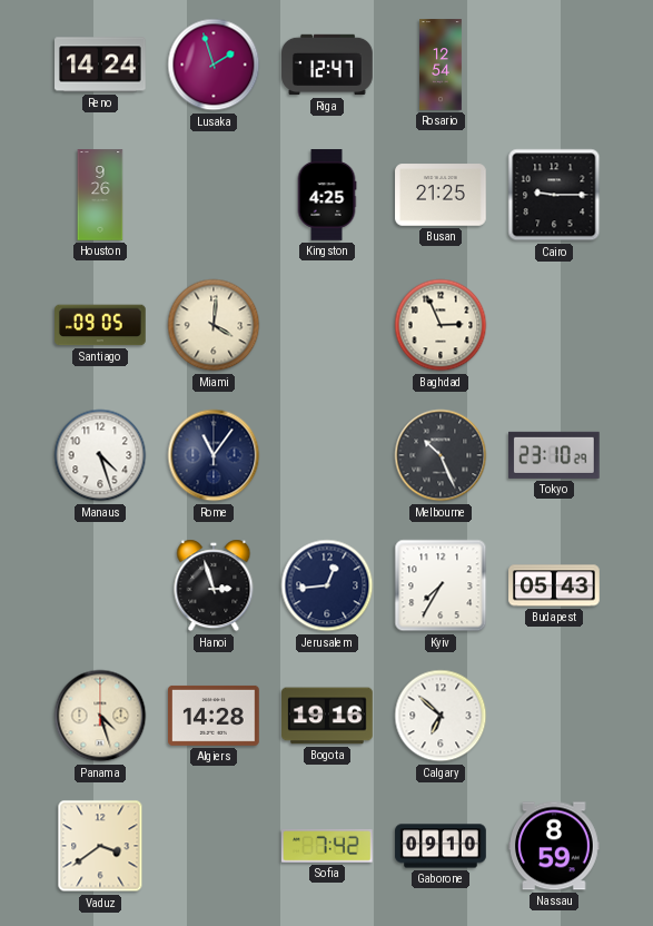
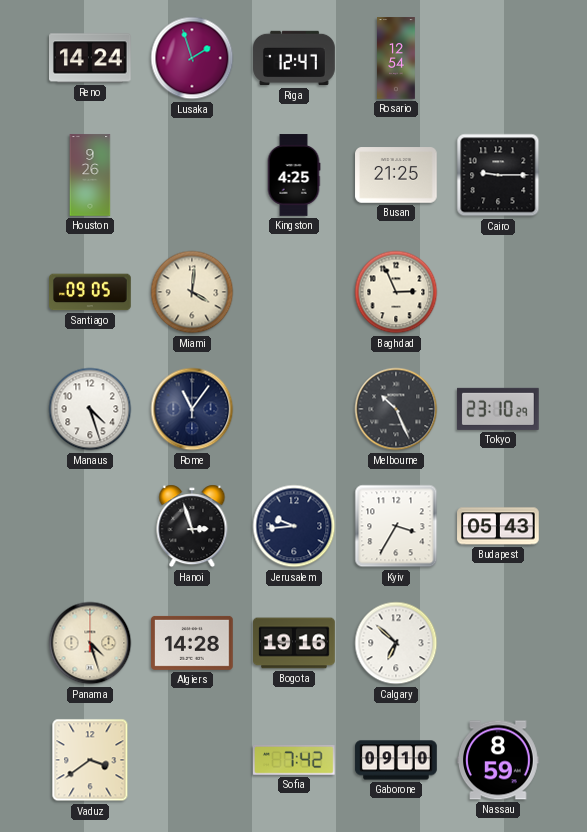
Jerusalem: 12:44 -> 9:44
Kyiv: 7:35 -> 3:35
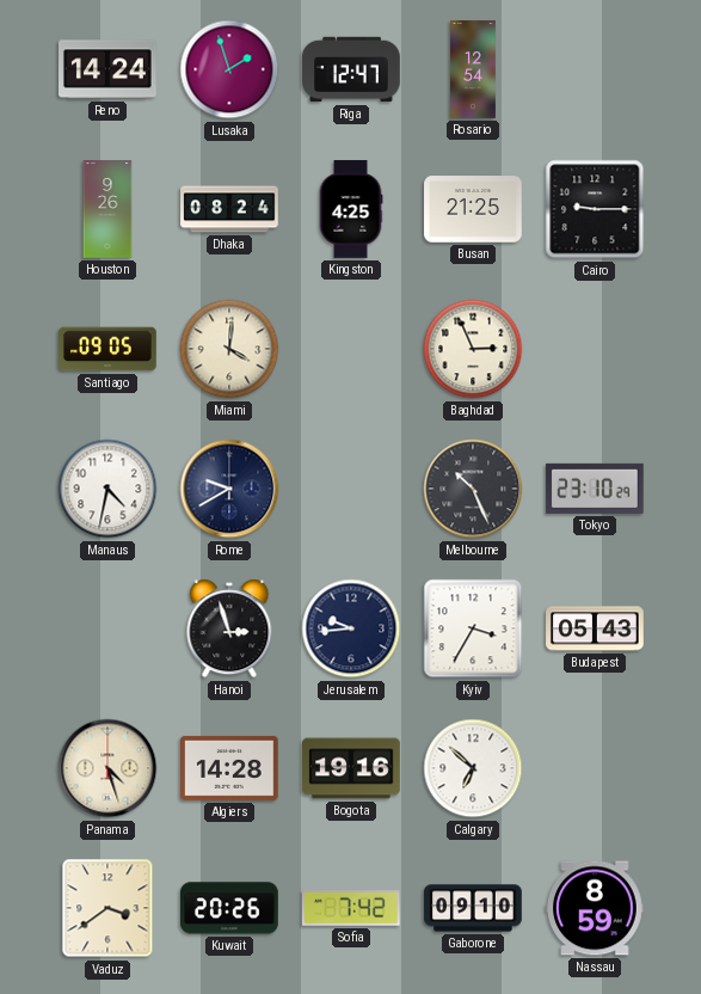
Dhaka: none -> 08:24
Manaus: 4:27 -> 4:32
Rome: 11:06 -> 9:40
Kuwait: none -> 20:26
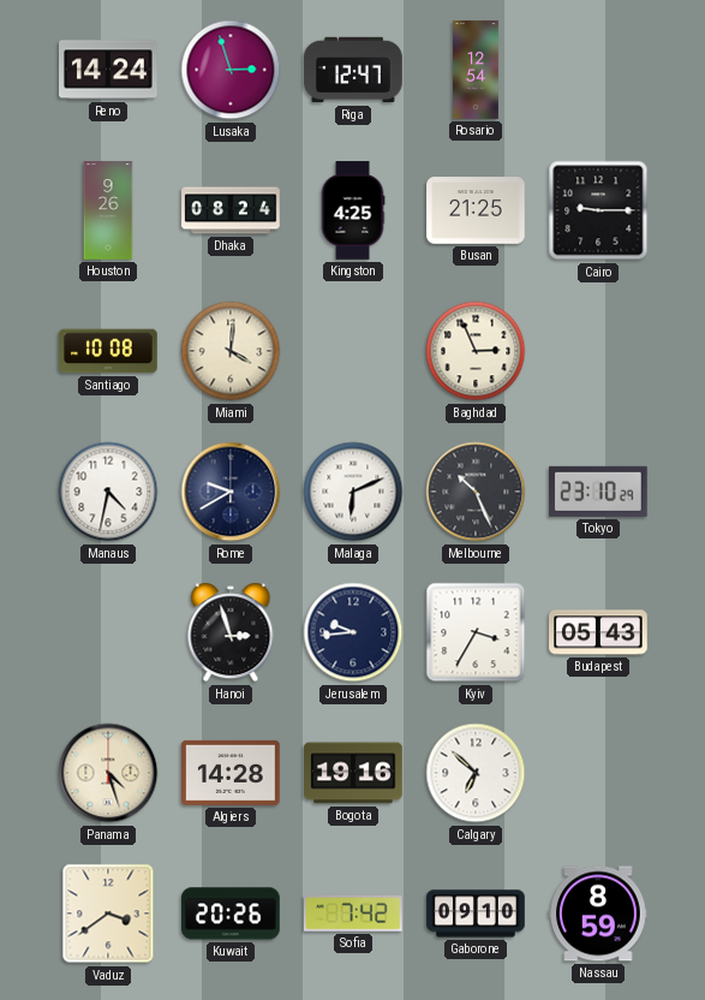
Lusaka: 1:57 -> 2:57
Santiago: 09:05 -> 10:08
Malaga: none -> 6:11
